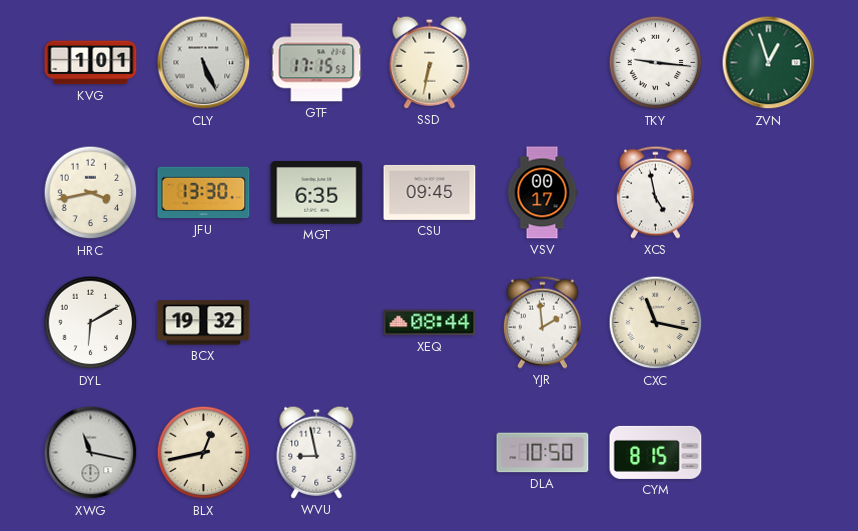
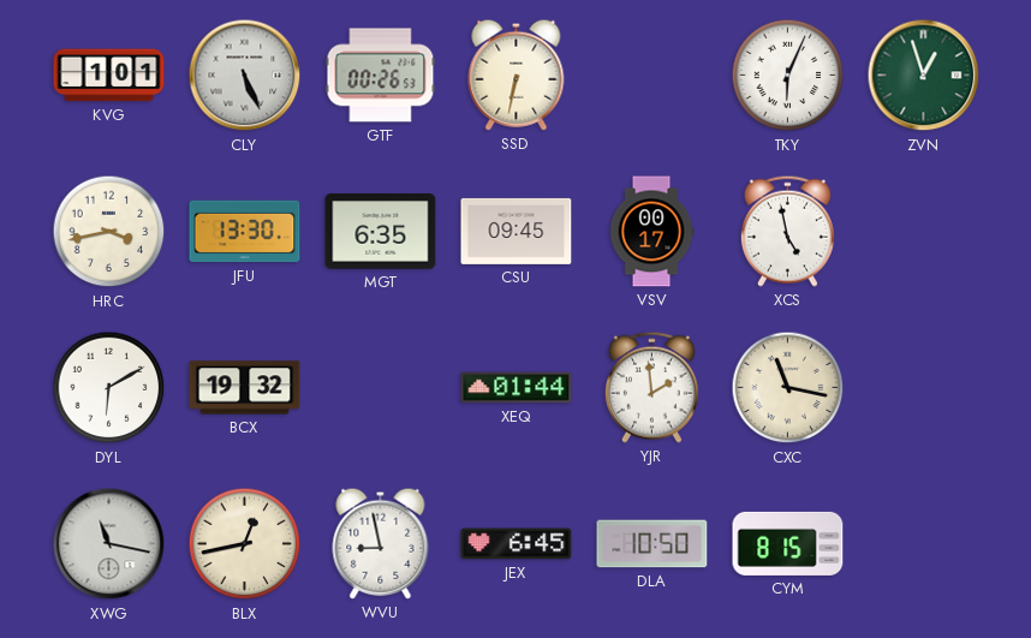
GTF: 17:15 -> 00:26
TKY: 9:16 -> 6:04
XEQ: 08:44 -> 01:44
JEX: none -> 6:45
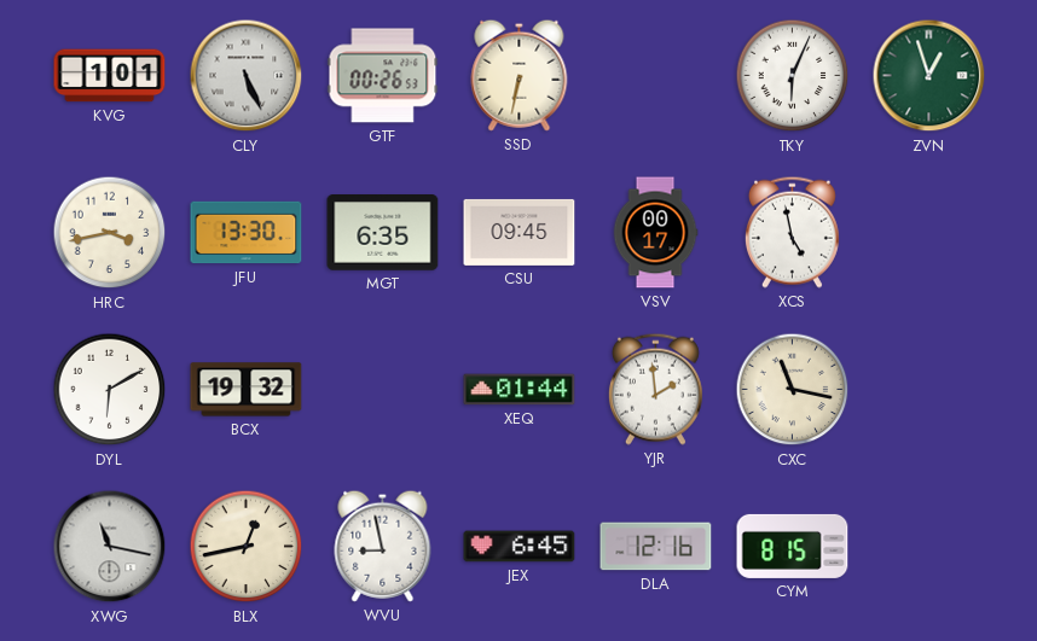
DLA: 10:50 -> 12:16
